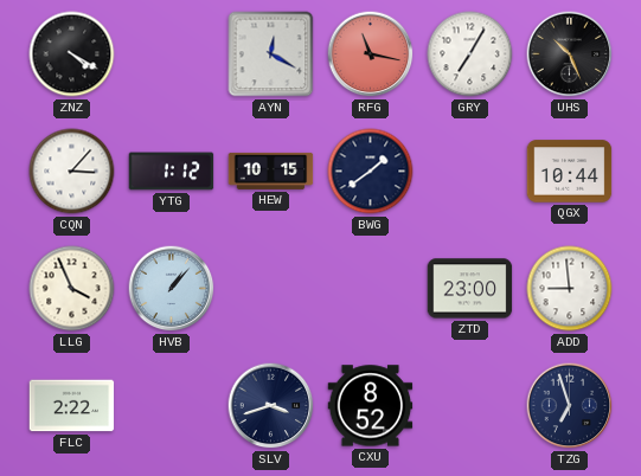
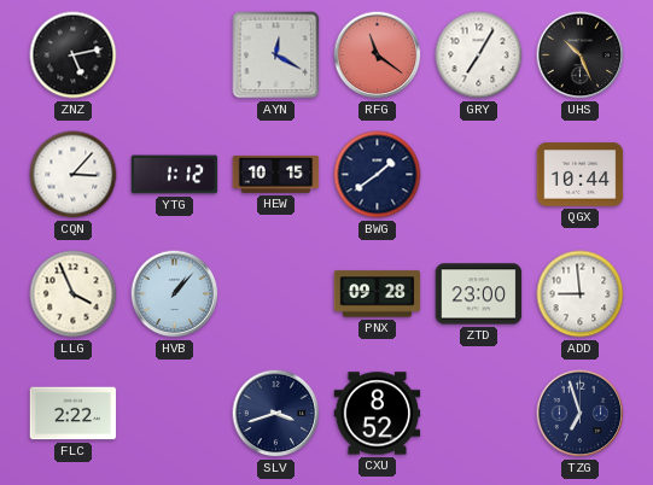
ZNZ: 4:20 -> 5:13
RFG: 11:17 -> 11:21
PNX: none -> 09:28
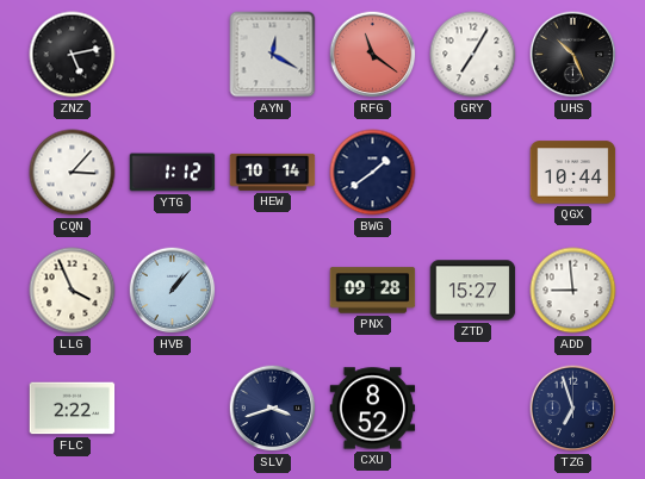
HEW: 10:15 -> 10:14
ZTD: 23:00 -> 15:27
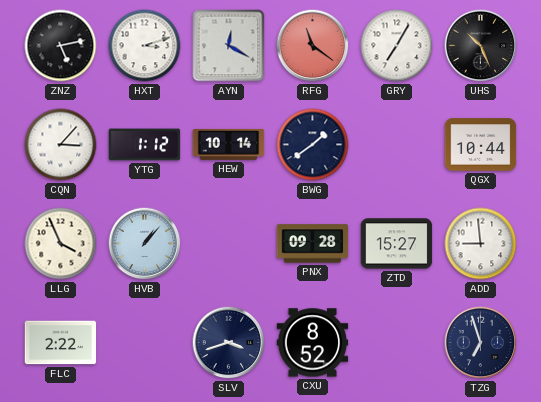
HXT: none -> 3:12
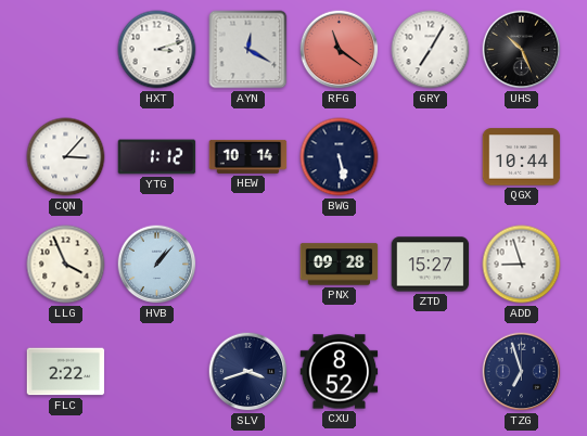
ZNZ: 5:13 -> none
BWG: 1:39 -> 5:28
ADD: 8:59 -> 8:57
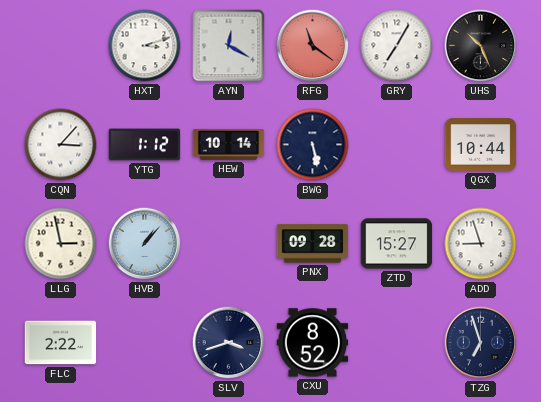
LLG: 3:56 -> 2:58
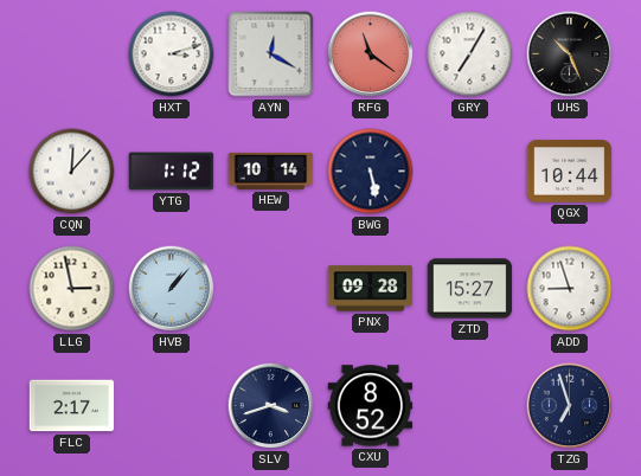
CQN: 3:07 -> 12:07
FLC: 2:22 -> 2:17
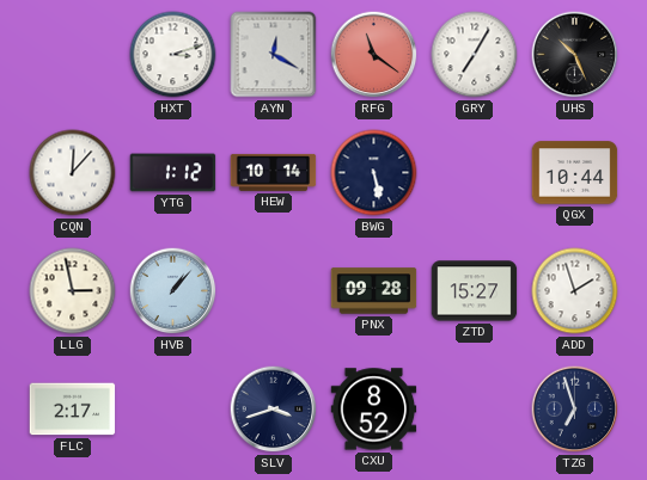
ADD: 8:57 -> 1:57
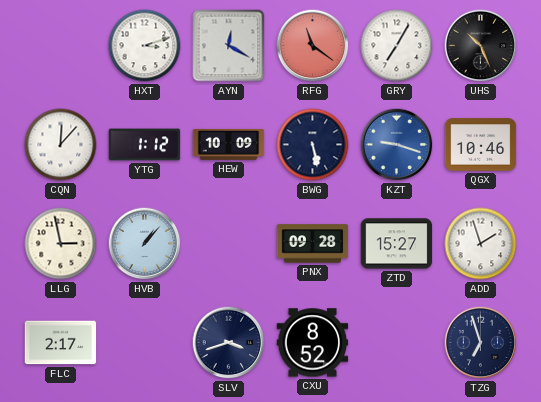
HEW: 10:14 -> 10:09
KZT: none -> 9:18
QGX: 10:44 -> 10:46
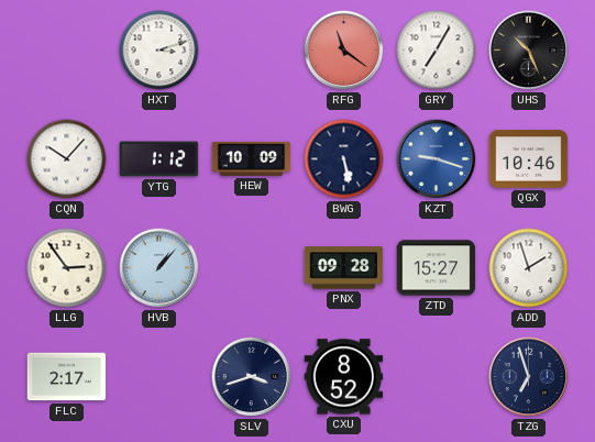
AYN: 12:20 -> none
CQN: 12:07 -> 10:07
LLG: 2:58 -> 2:54
